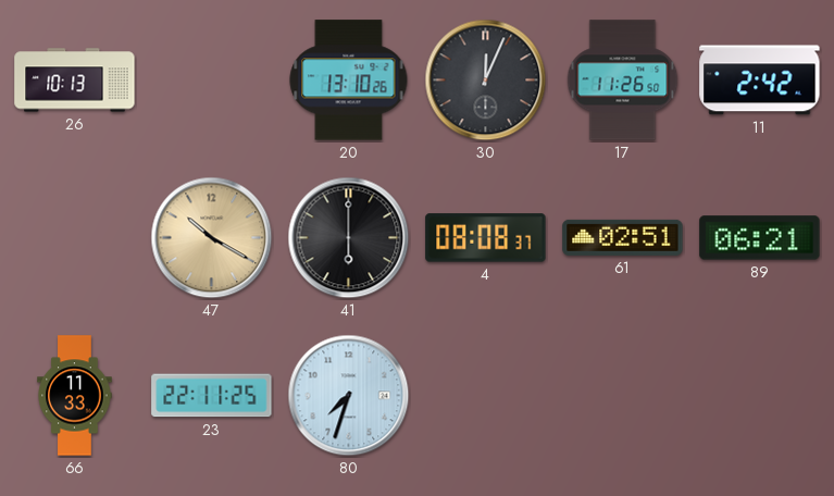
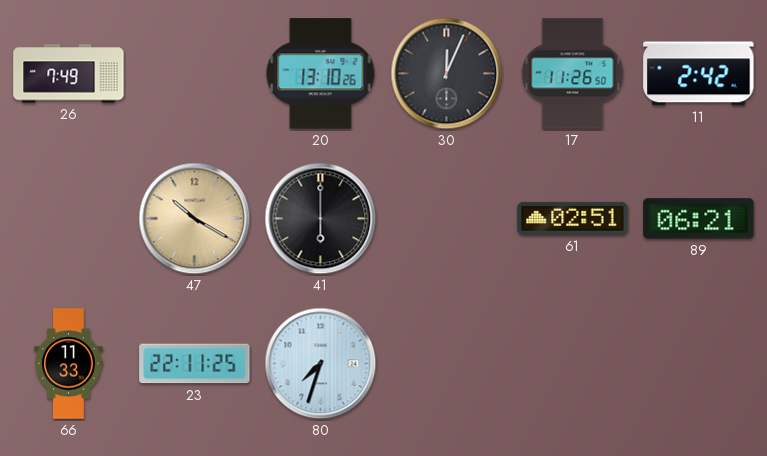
26: 10:13 -> 7:49
4: 08:08 -> none
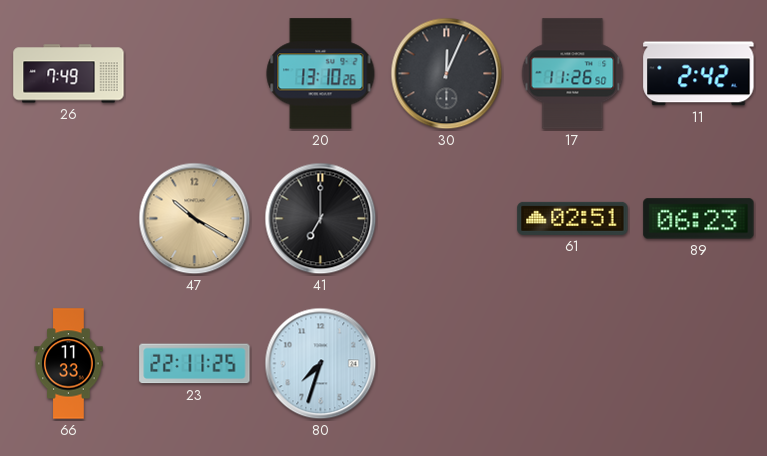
41: 6:00 -> 7:00
89: 06:21 -> 06:23
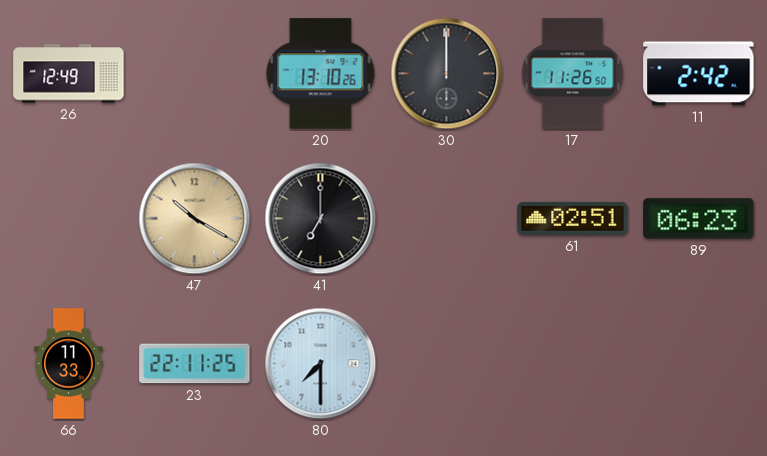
26: 7:49 -> 12:49
30: 12:04 -> 12:00
80: 7:33 -> 7:30
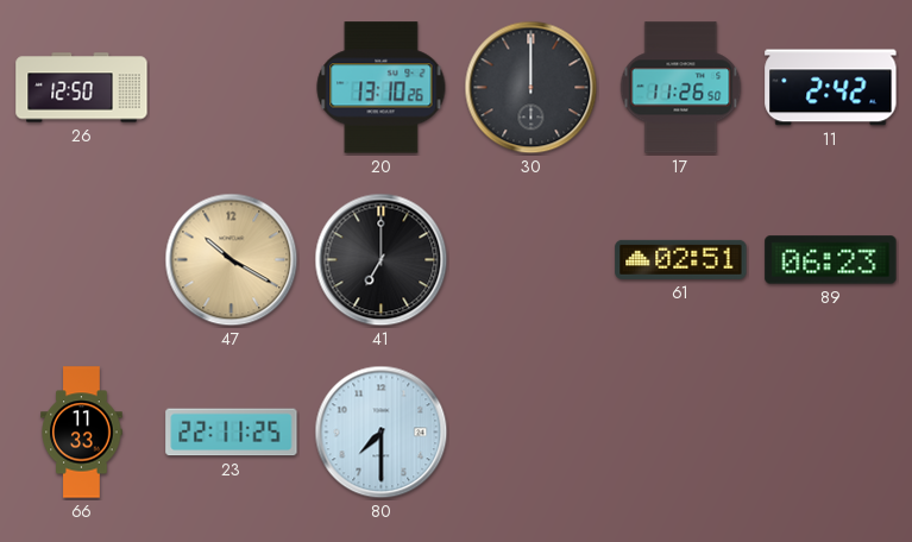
26: 12:49 -> 12:50
